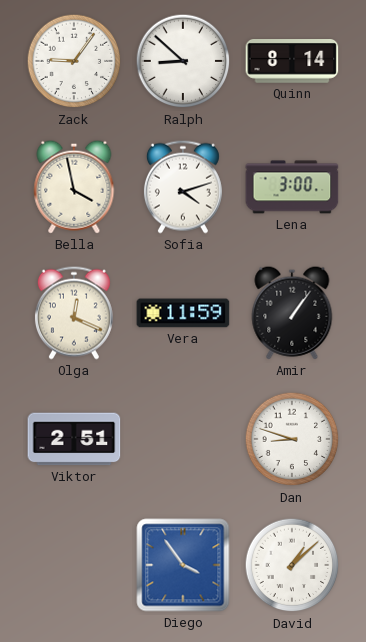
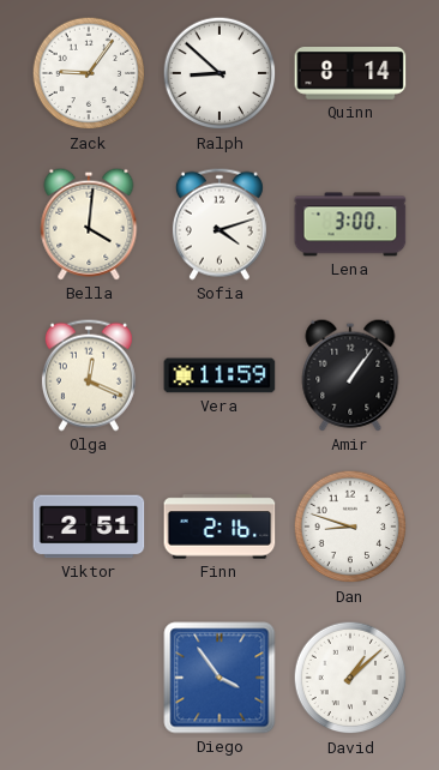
Bella: 3:58 -> 4:01
Finn: none -> 2:16
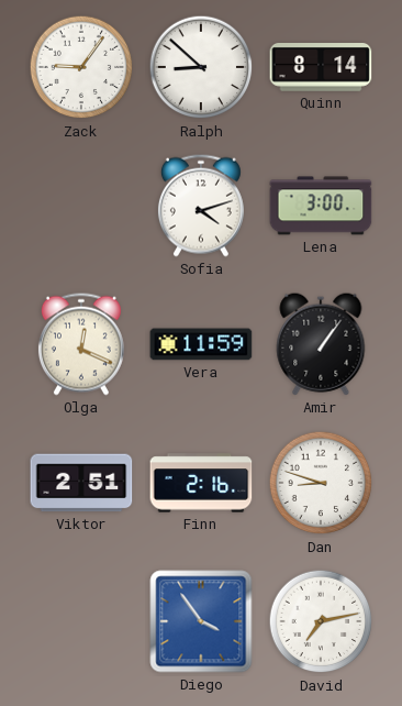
Bella: 4:01 -> none
David: 1:08 -> 7:13
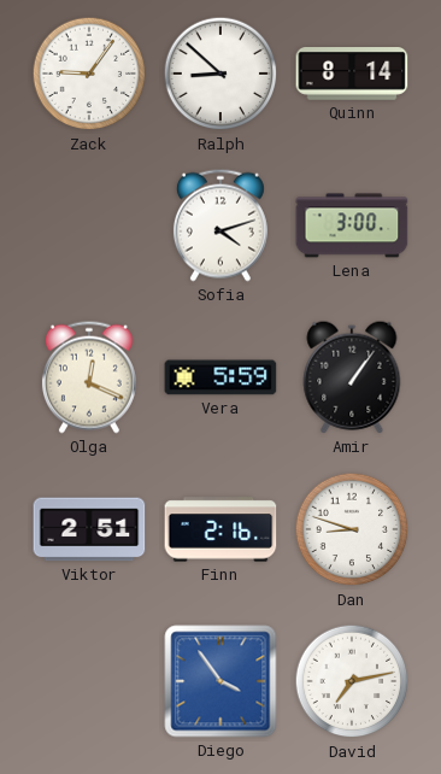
Vera: 11:59 -> 5:59
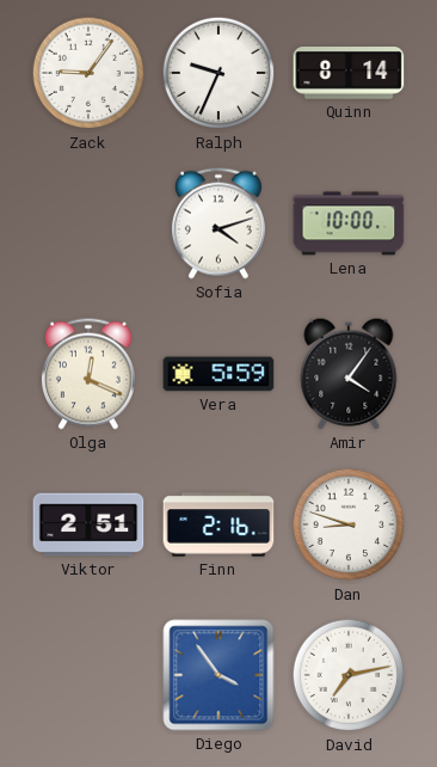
Ralph: 8:52 -> 9:34
Lena: 3:00 -> 10:00
Amir: 1:06 -> 4:06
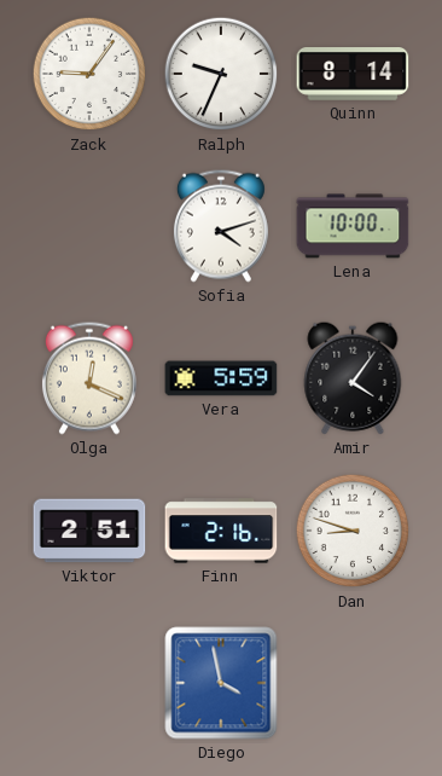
Diego: 3:54 -> 3:58
David: 7:13 -> none
